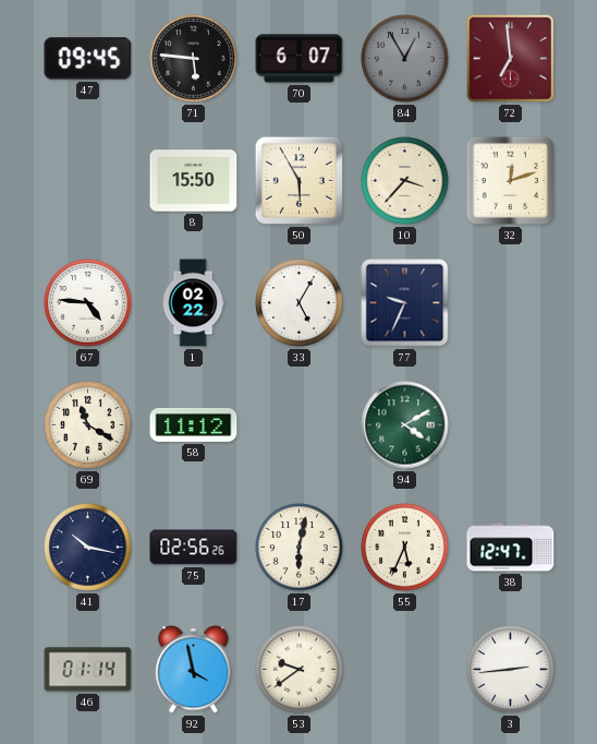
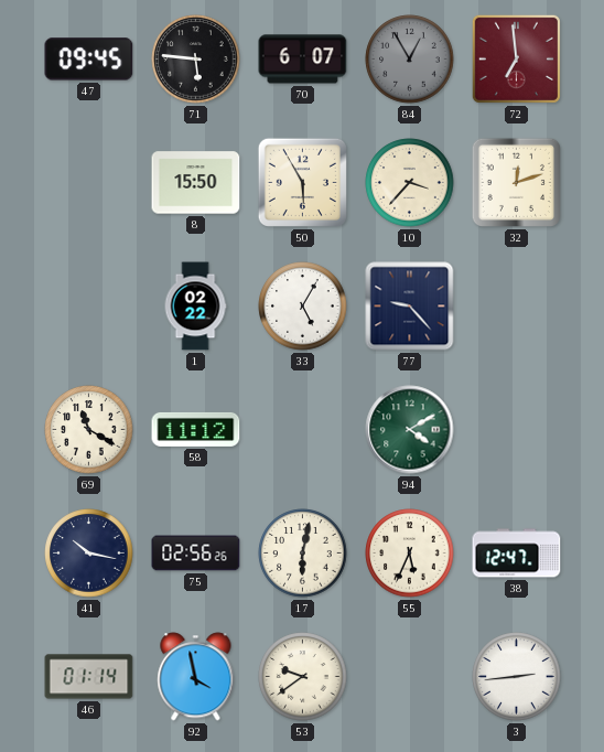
67: 4:46 -> none
77: 9:34 -> 9:23
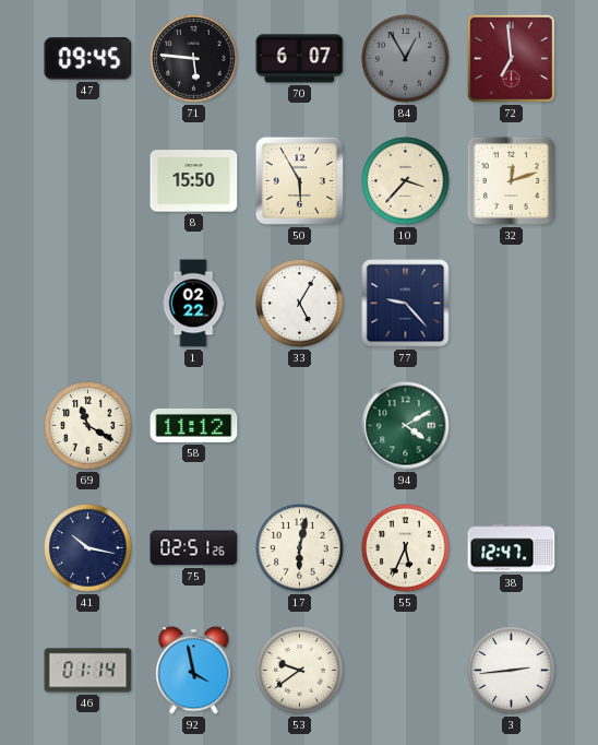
75: 02:56 -> 02:51
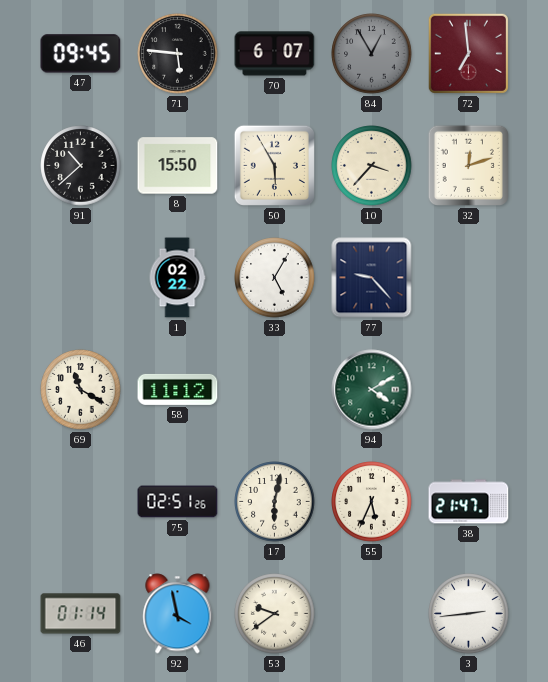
91: none -> 10:38
41: 10:17 -> none
38: 12:47 -> 21:47
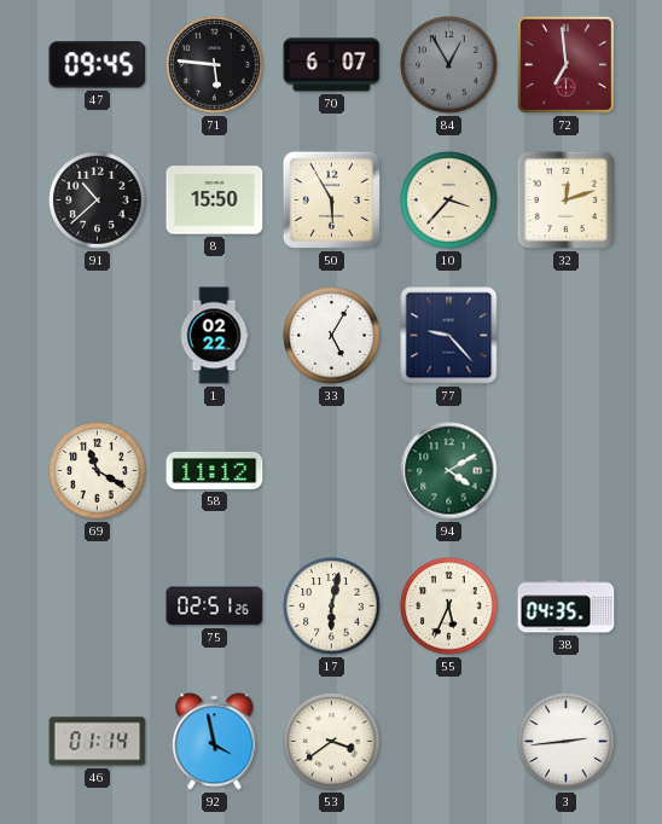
38: 21:47 -> 04:35
53: 9:39 -> 3:39
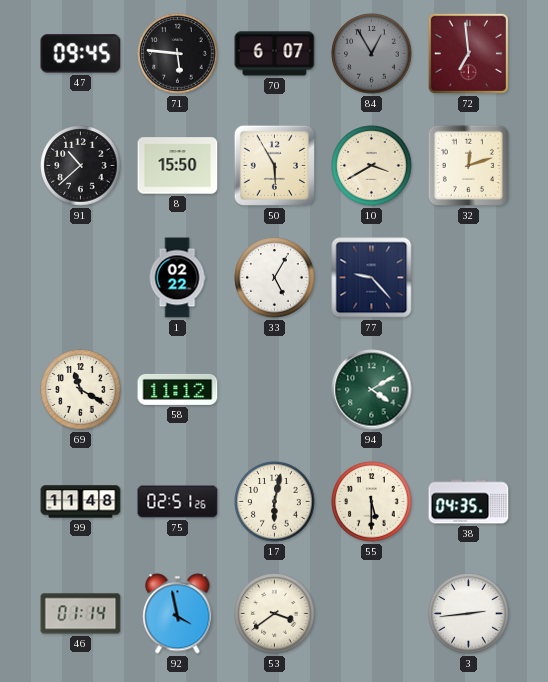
10: 3:37 -> 3:40
99: none -> 11:48
55: 5:34 -> 5:30
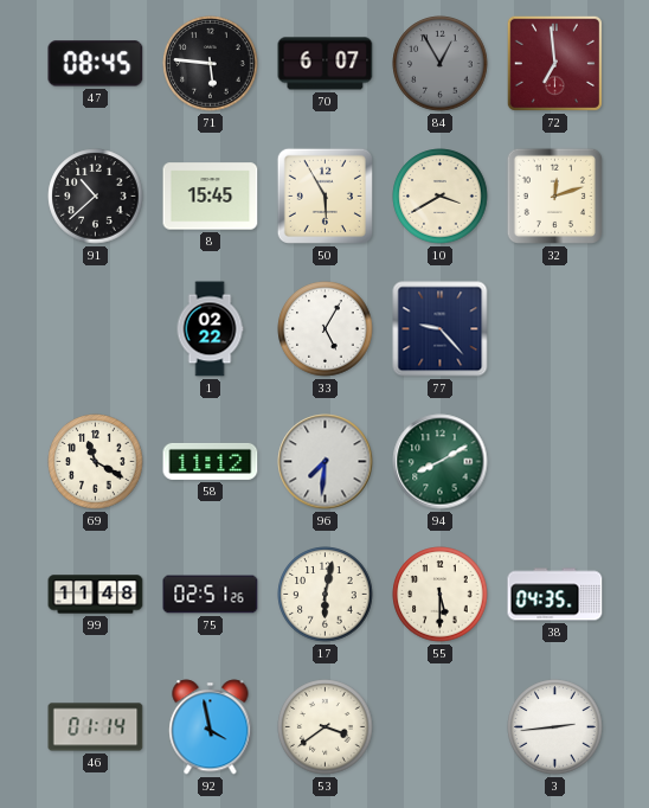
47: 09:45 -> 08:45
8: 15:50 -> 15:45
96: none -> 7:31
94: 4:10 -> 8:10
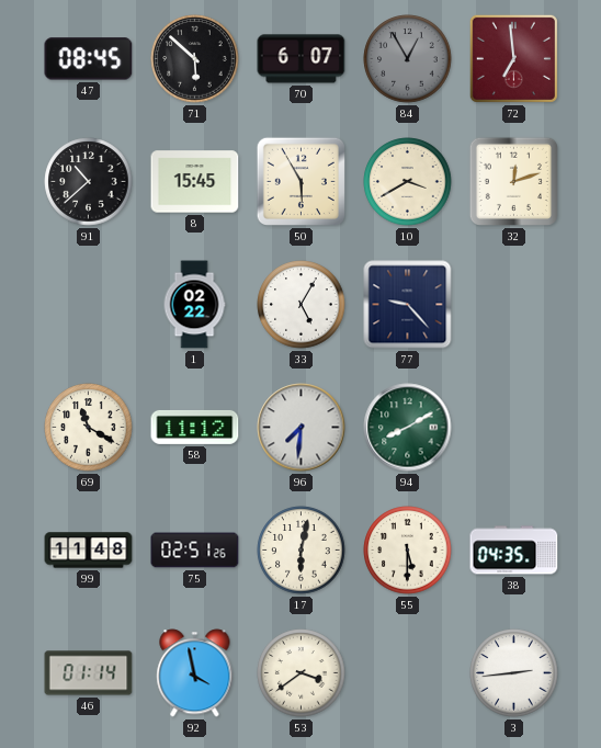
71: 5:46 -> 5:52
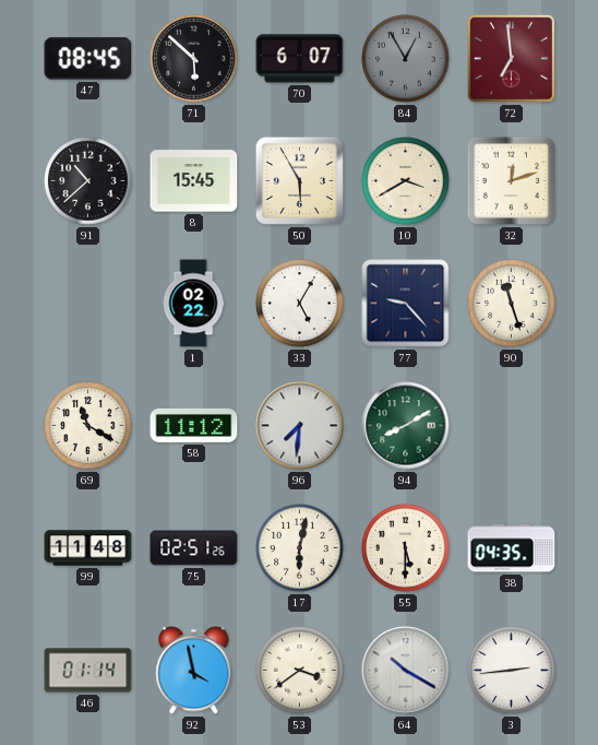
90: none -> 11:27
64: none -> 10:20
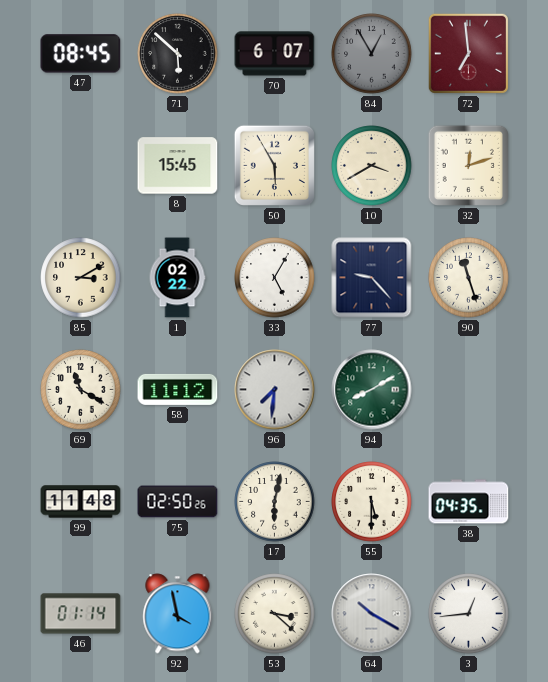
91: 10:38 -> none
85: none -> 3:10
75: 02:51 -> 02:50
53: 3:39 -> 3:22
3: 2:44 -> 12:44
